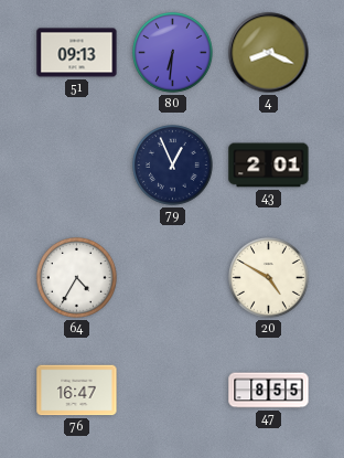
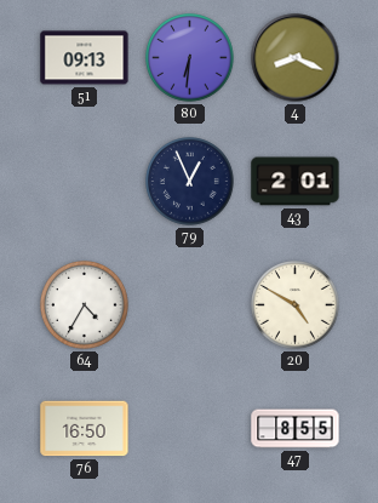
76: 16:47 -> 16:50
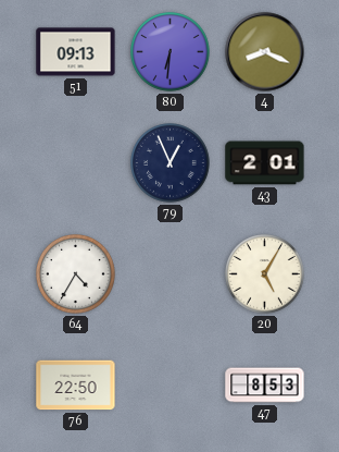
20: 4:50 -> 5:05
76: 16:50 -> 22:50
47: 8:55 -> 8:53
